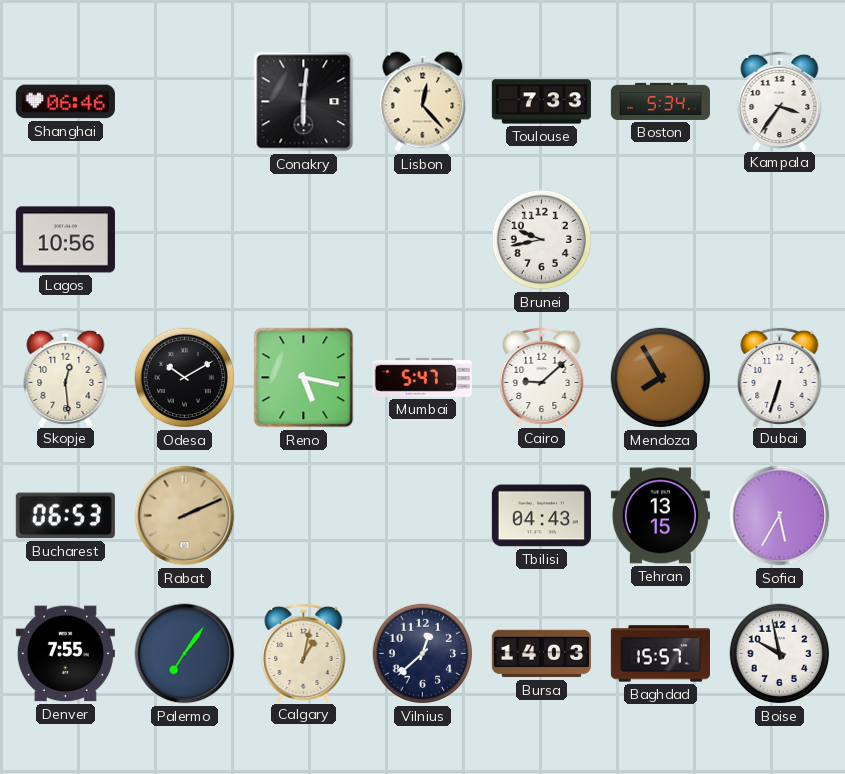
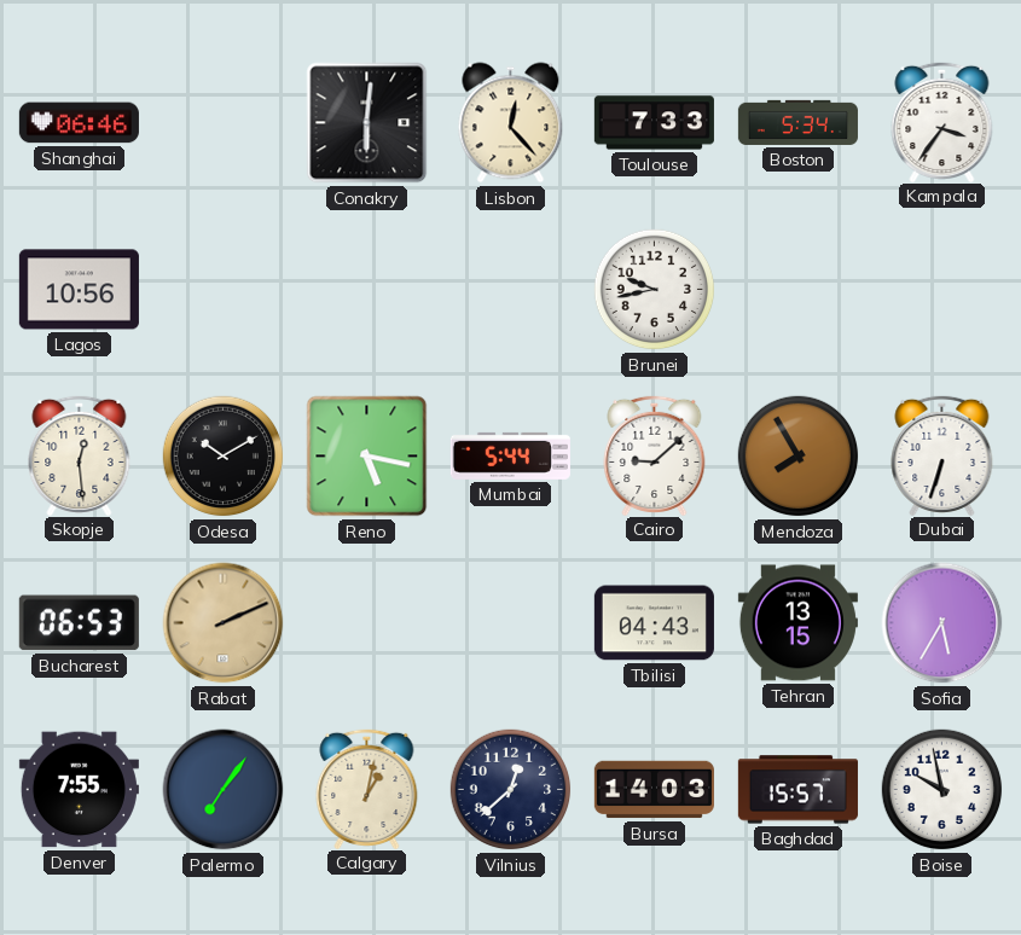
Mumbai: 5:47 -> 5:44
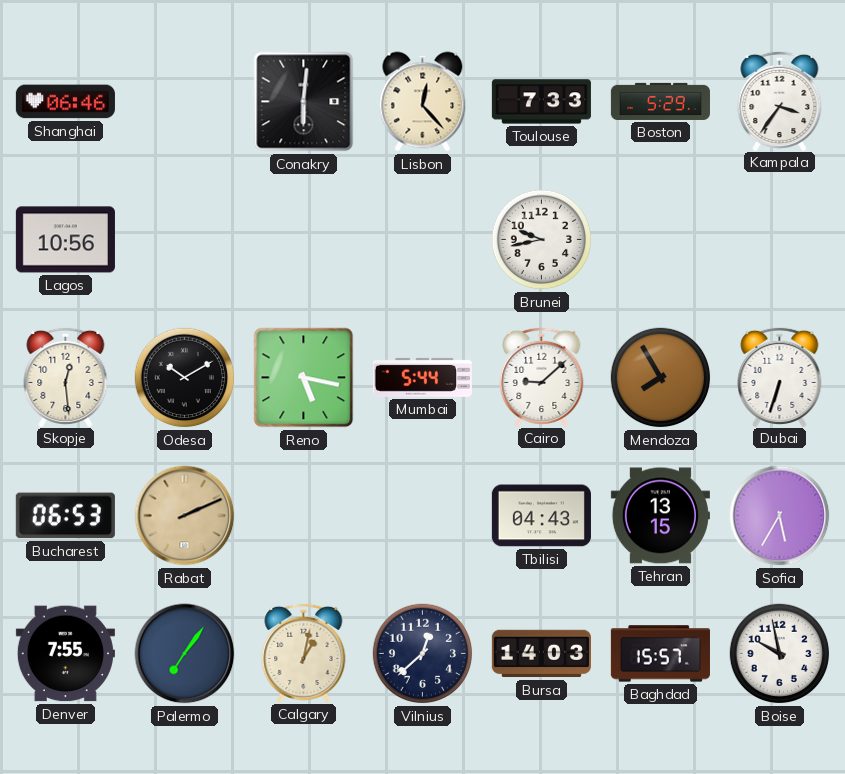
Boston: 5:34 -> 5:29
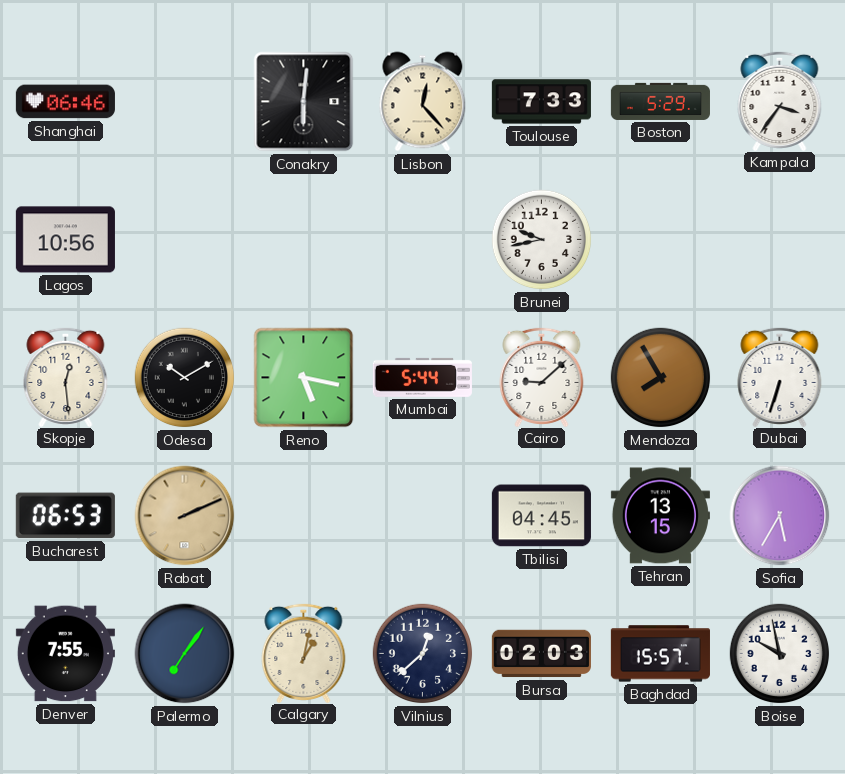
Tbilisi: 04:43 -> 04:45
Bursa: 14:03 -> 02:03
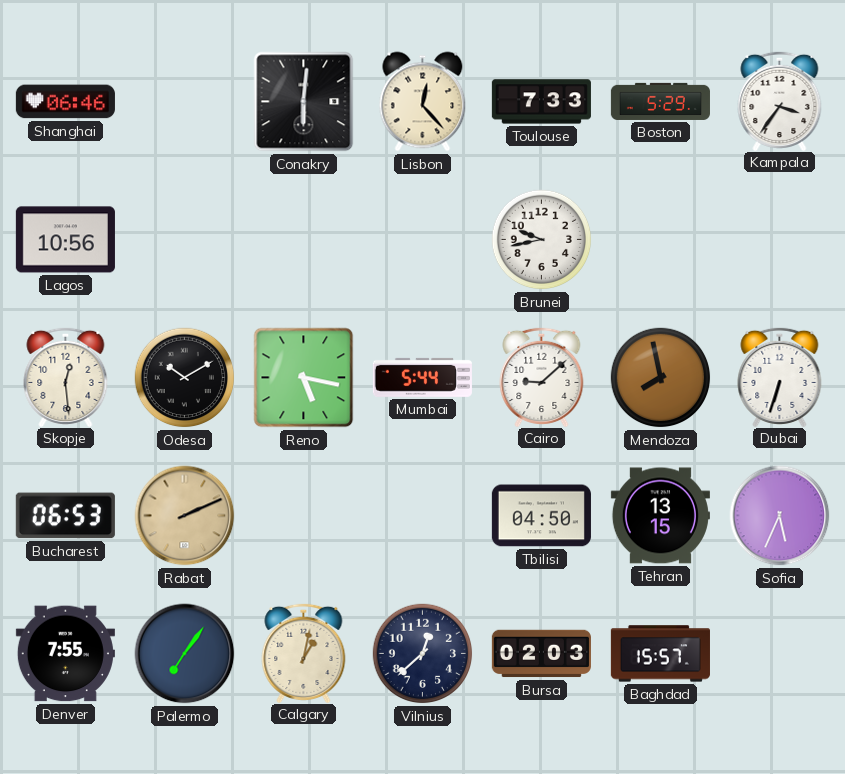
Mendoza: 7:55 -> 7:58
Tbilisi: 04:45 -> 04:50
Sofia: 5:35 -> 5:34
Boise: 9:58 -> none
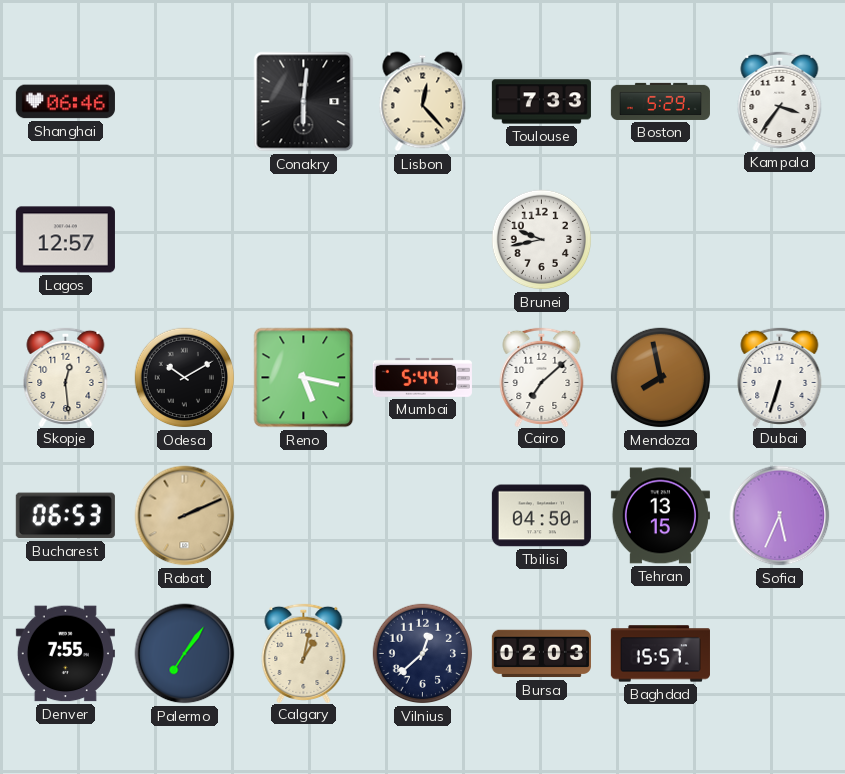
Lagos: 10:56 -> 12:57
Cairo: 9:08 -> 7:08
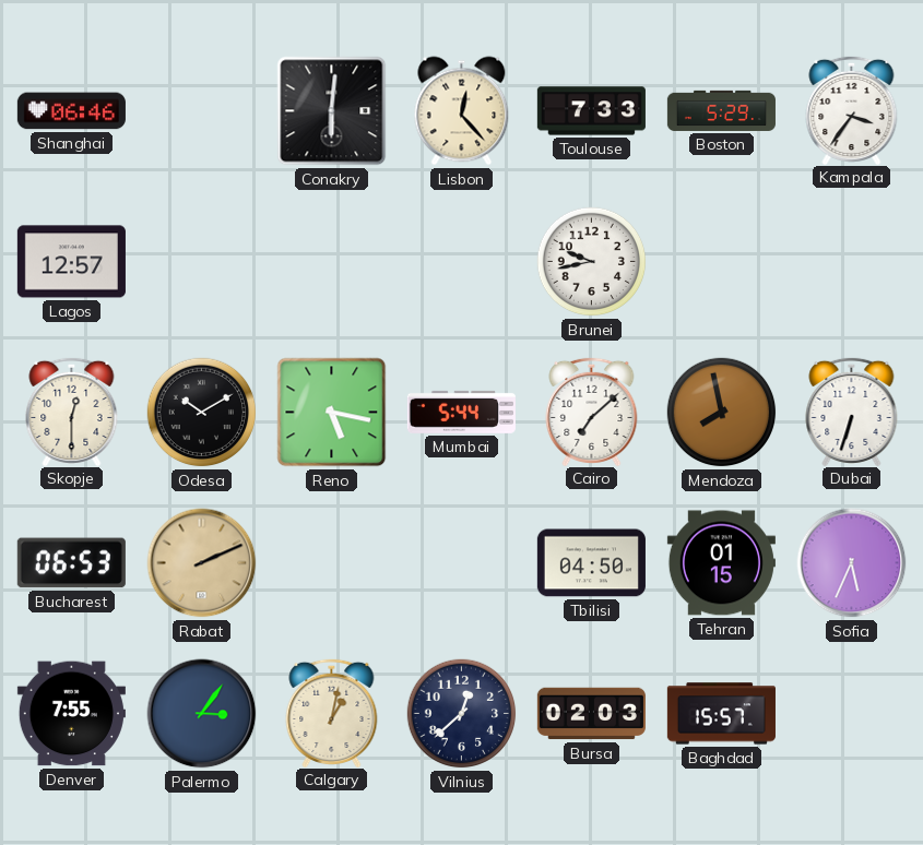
Skopje: 12:29 -> 12:30
Tehran: 13:15 -> 01:15
Palermo: 7:06 -> 3:06
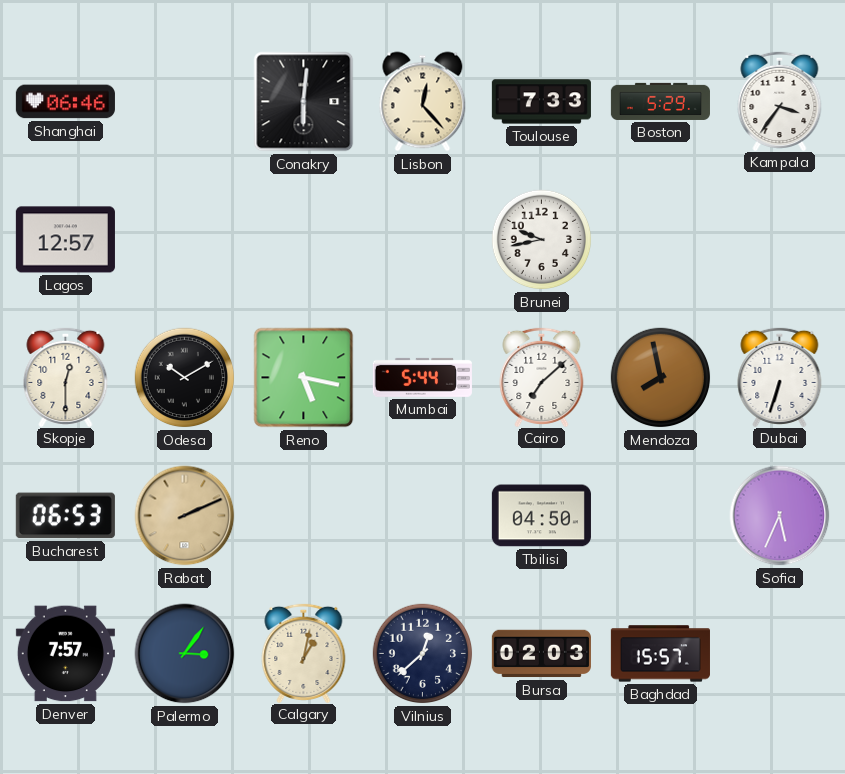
Tehran: 01:15 -> none
Denver: 7:55 -> 7:57
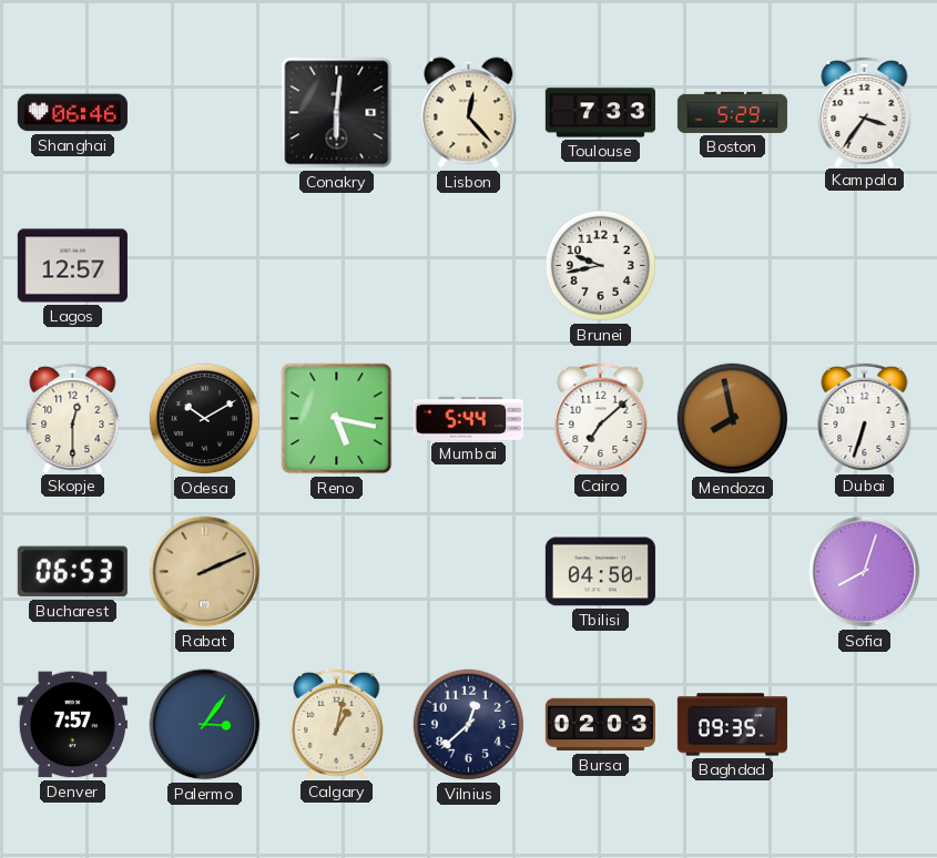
Sofia: 5:34 -> 8:03
Baghdad: 15:57 -> 09:35
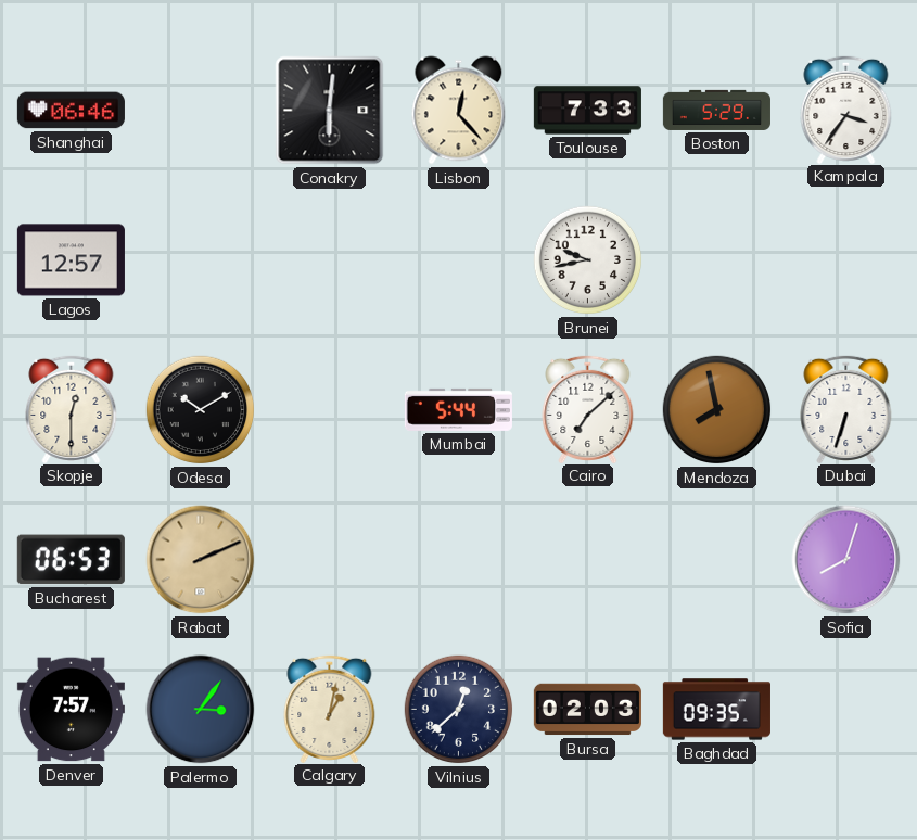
Reno: 5:17 -> none
Tbilisi: 04:50 -> none
